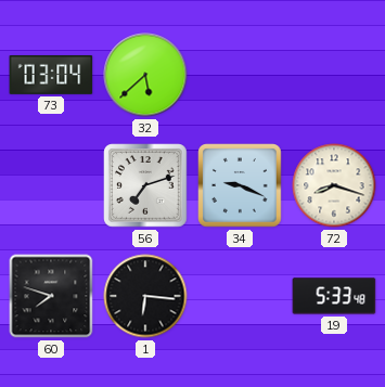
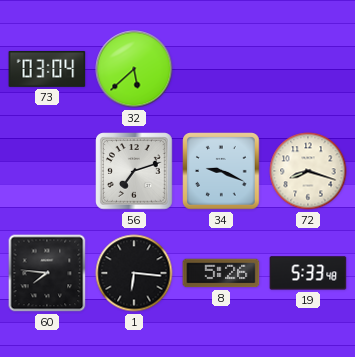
60: 7:48 -> 7:46
8: none -> 5:26
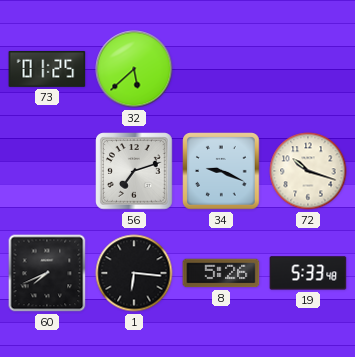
73: 03:04 -> 01:25
72: 8:18 -> 10:18
60: 7:46 -> 7:41
